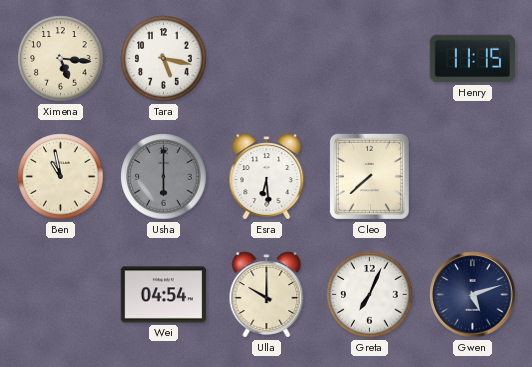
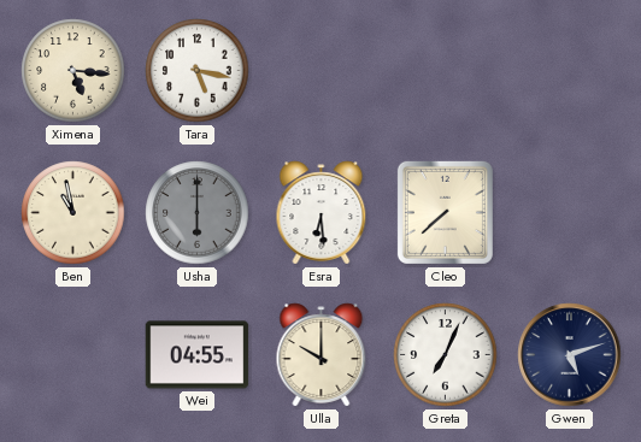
Henry: 11:15 -> none
Wei: 04:54 -> 04:55
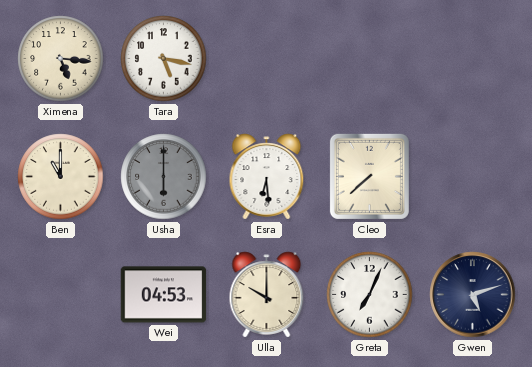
Ben: 10:58 -> 11:00
Wei: 04:55 -> 04:53
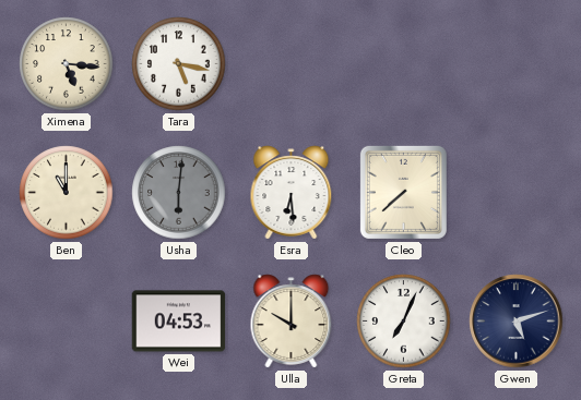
Usha: 6:00 -> 6:01
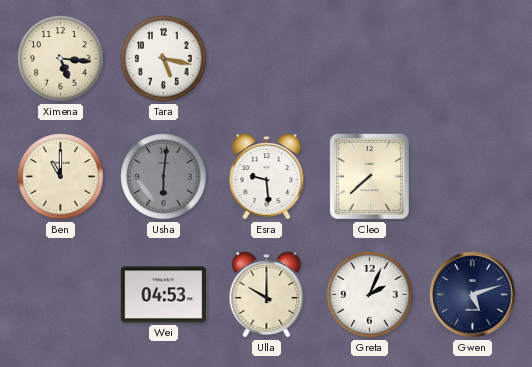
Esra: 6:29 -> 9:29
Greta: 7:04 -> 2:04
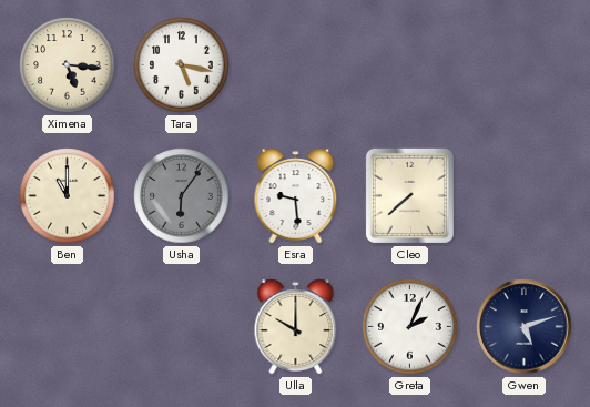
Usha: 6:01 -> 6:06
Wei: 04:53 -> none
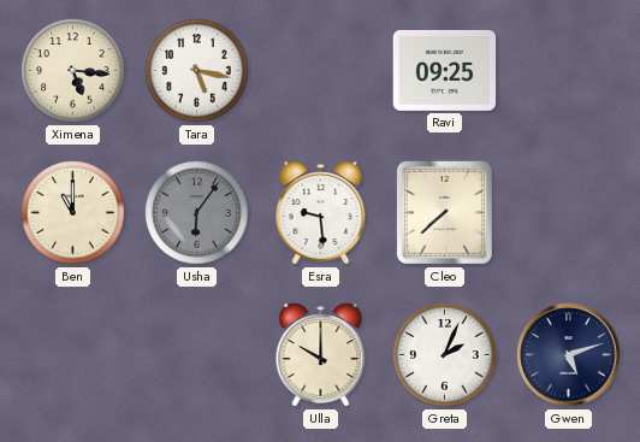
Ravi: none -> 09:25
